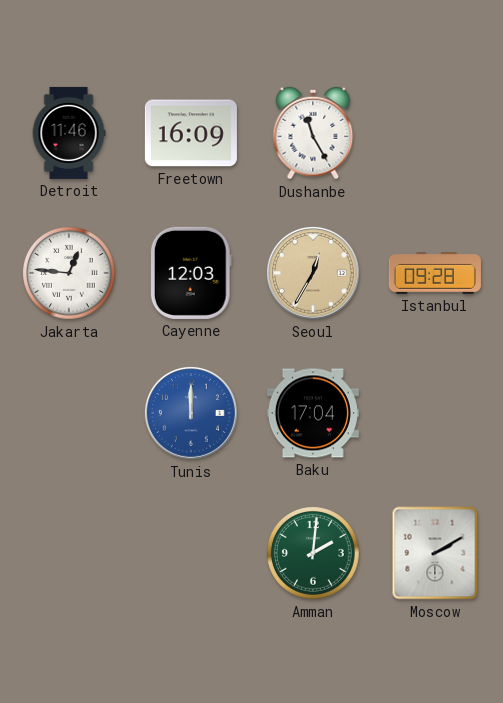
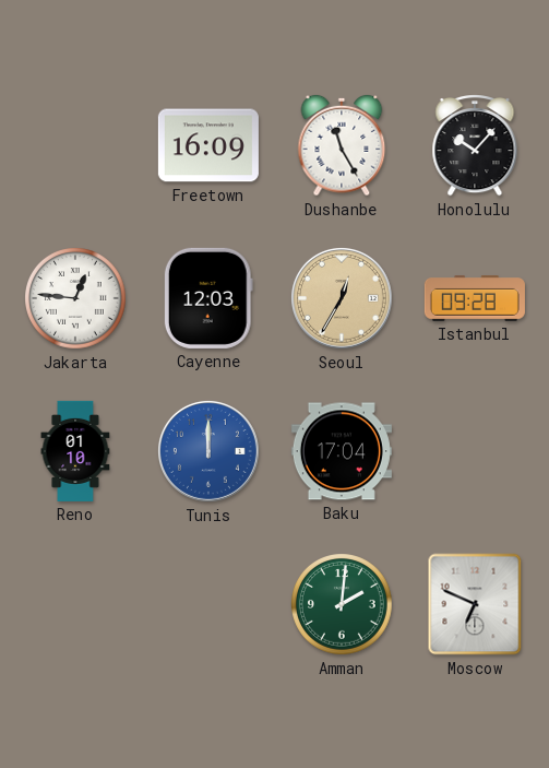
Detroit: 11:46 -> none
Honolulu: none -> 10:07
Reno: none -> 01:10
Moscow: 2:10 -> 6:49
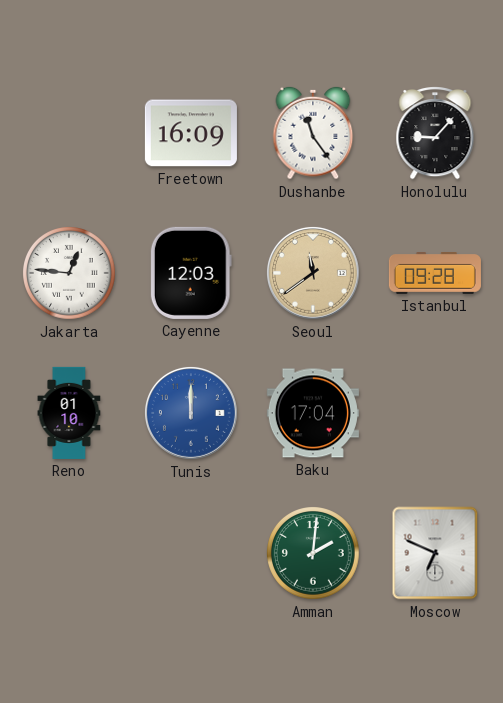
Dushanbe: 11:25 -> 11:24
Honolulu: 10:07 -> 9:07
Seoul: 12:35 -> 11:39
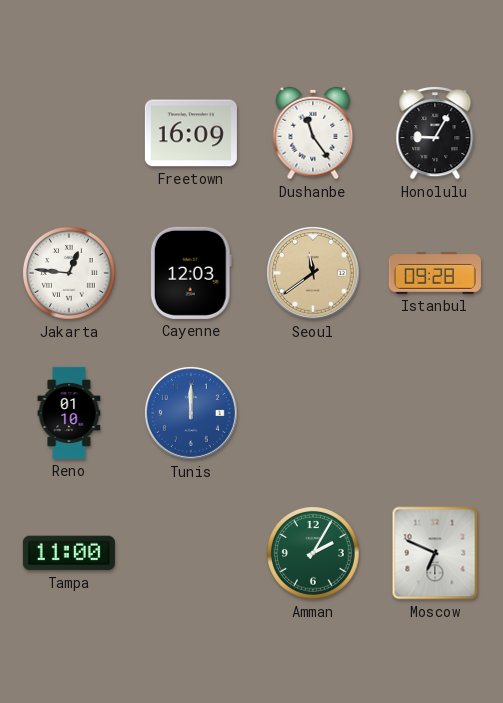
Honolulu: 9:07 -> 9:05
Baku: 17:04 -> none
Tampa: none -> 11:00
Amman: 2:01 -> 2:05
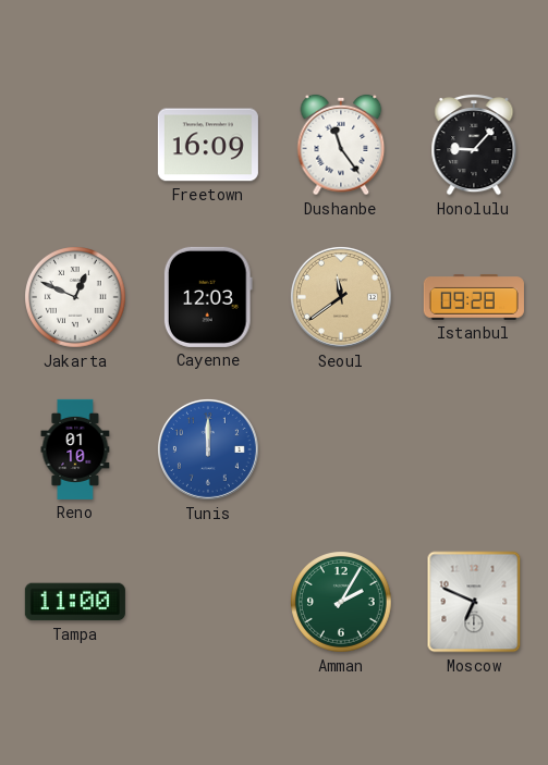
Honolulu: 9:05 -> 9:07
Jakarta: 12:46 -> 12:49
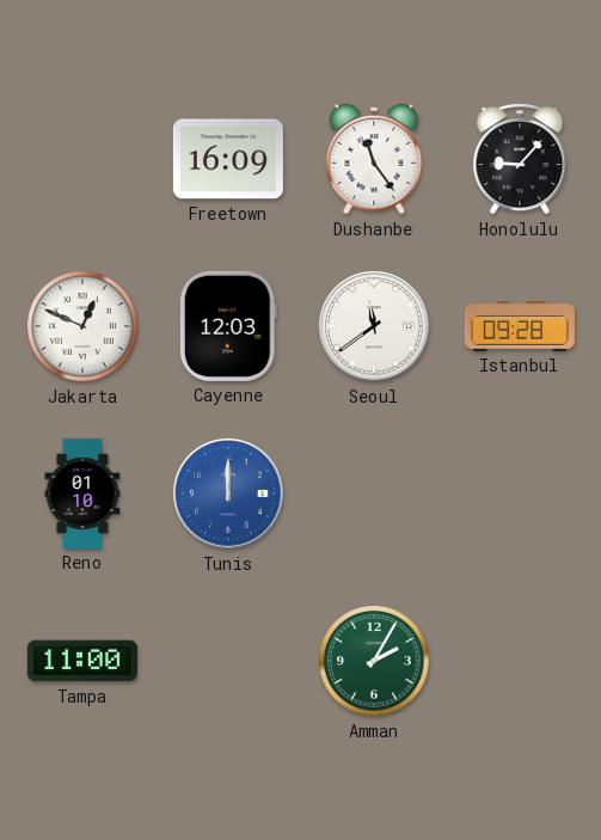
Seoul dial: champagne -> white
Moscow: 6:49 -> none
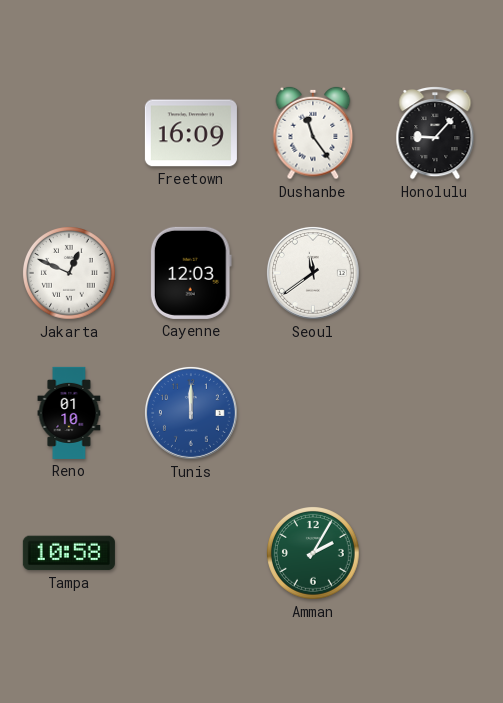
Istanbul: 09:28 -> none
Tampa: 11:00 -> 10:58
